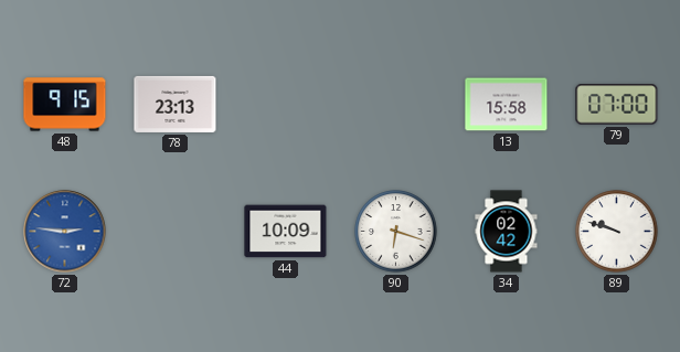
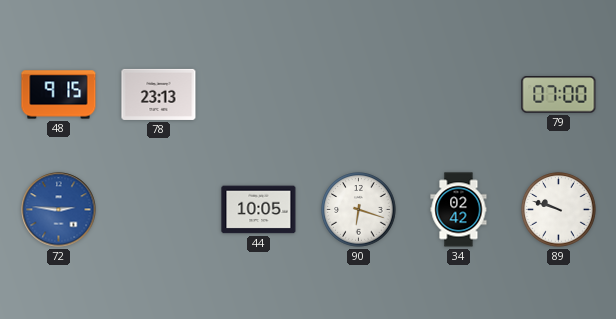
13: 15:58 -> none
44: 10:09 -> 10:05
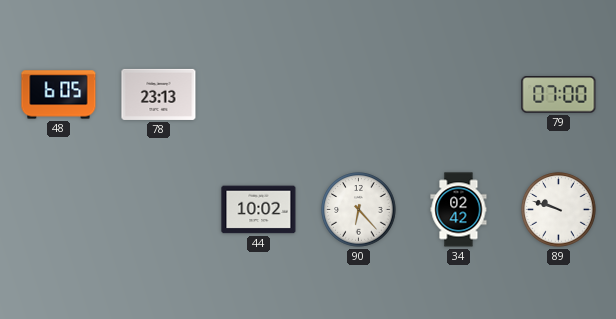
48: 9:15 -> 6:05
72: 2:46 -> none
44: 10:05 -> 10:02
90: 6:18 -> 6:23
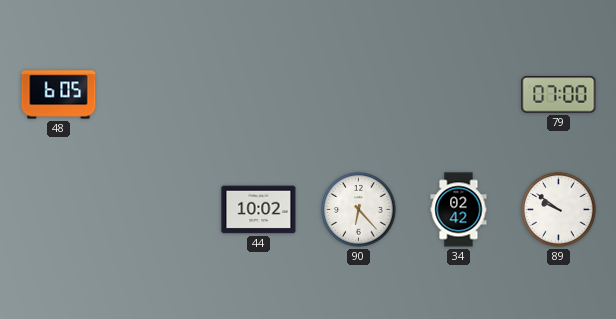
78: 23:13 -> none
89: 9:48 -> 9:51
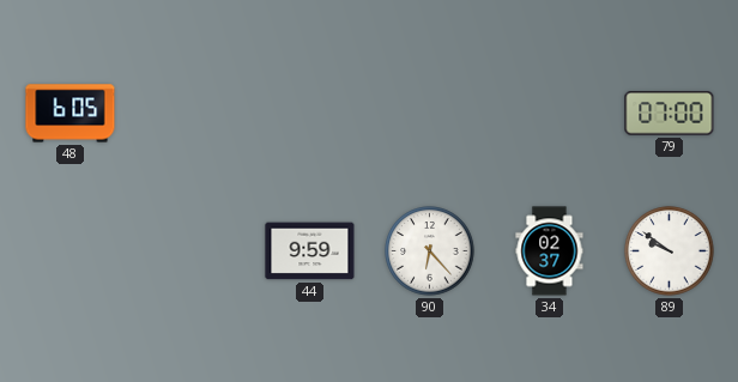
44: 10:02 -> 9:59
34: 02:42 -> 02:37
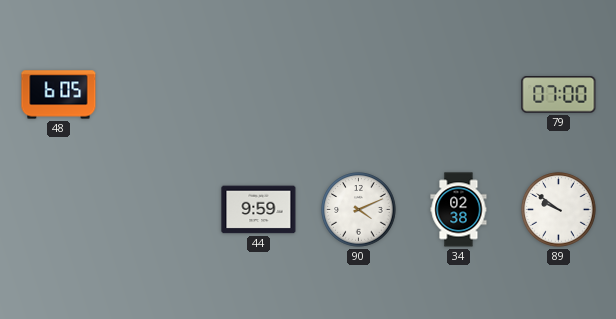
90: 6:23 -> 4:11
34: 02:37 -> 02:38
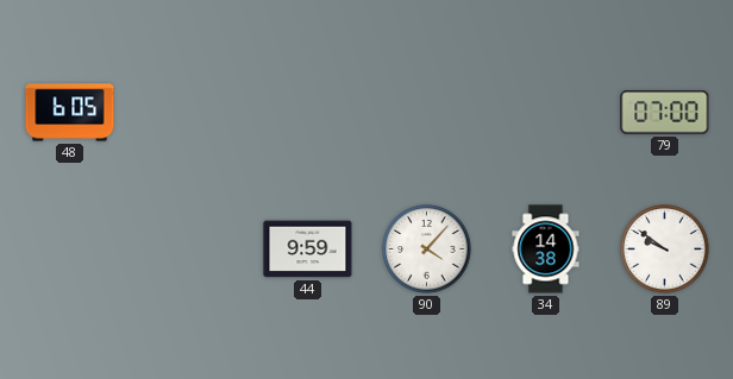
90: 4:11 -> 4:07
34: 02:38 -> 14:38
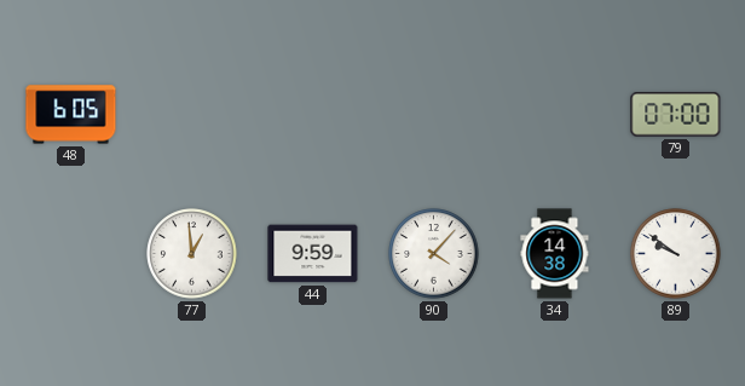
77: none -> 12:59
